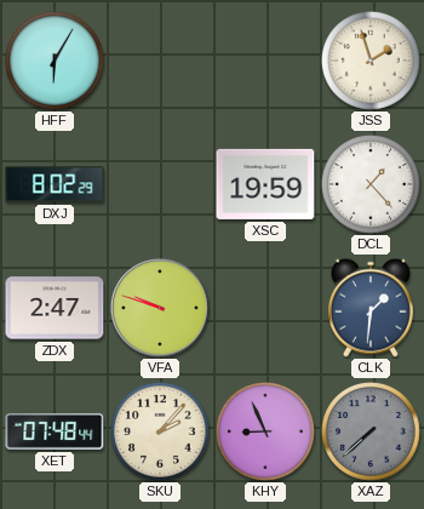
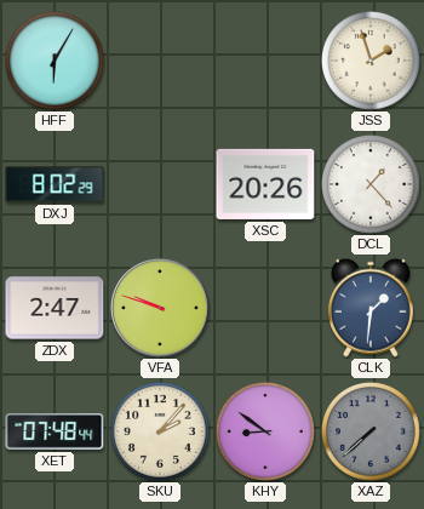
XSC: 19:59 -> 20:26
KHY: 8:56 -> 8:51
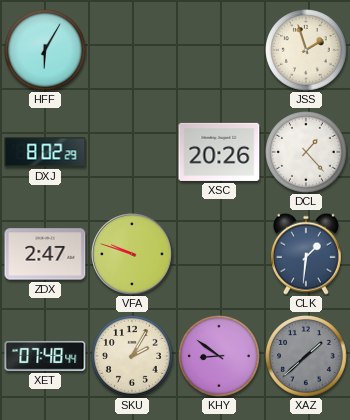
SKU: 2:07 -> 2:05
XAZ: 7:38 -> 1:38
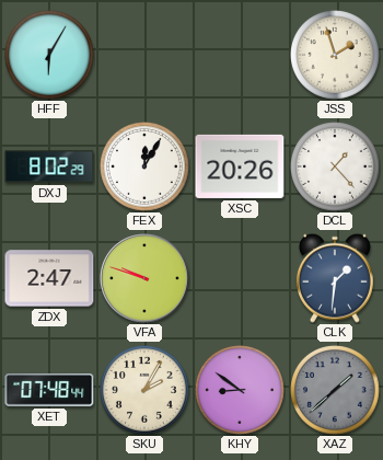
FEX: none -> 12:05
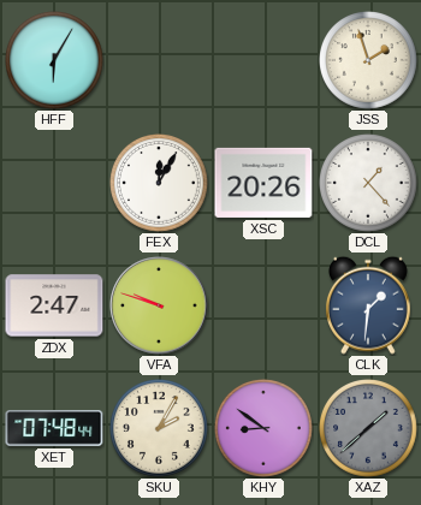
DXJ: 8:02 -> none
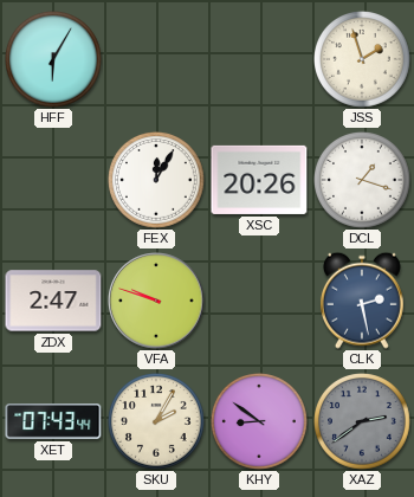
DCL: 1:23 -> 1:18
CLK: 1:31 -> 2:28
XET: 07:48 -> 07:43
XAZ: 1:38 -> 2:39
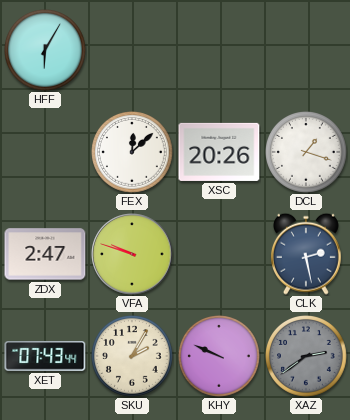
JSS: 1:57 -> none
FEX: 12:05 -> 12:08
KHY: 8:51 -> 9:49
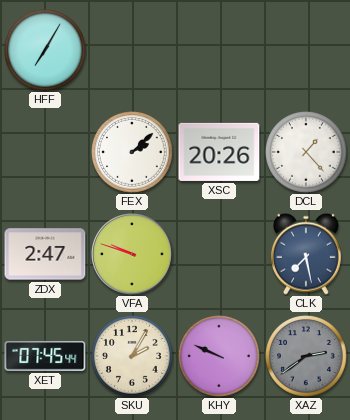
HFF: 6:05 -> 7:05
FEX: 12:08 -> 2:08
DCL: 1:18 -> 1:23
CLK: 2:28 -> 7:28
XET: 07:43 -> 07:45
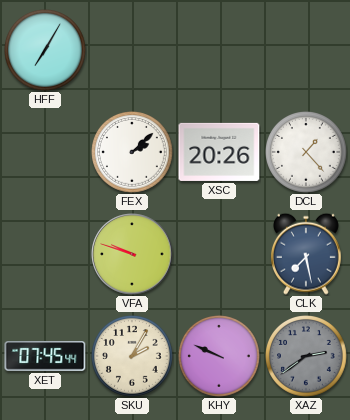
ZDX: 2:47 -> none
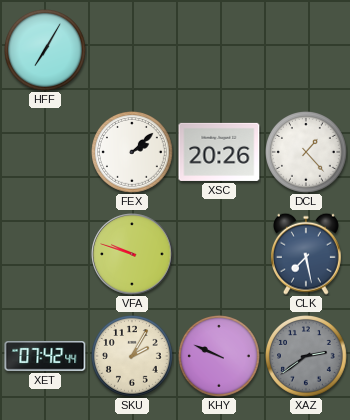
XET: 07:45 -> 07:42
